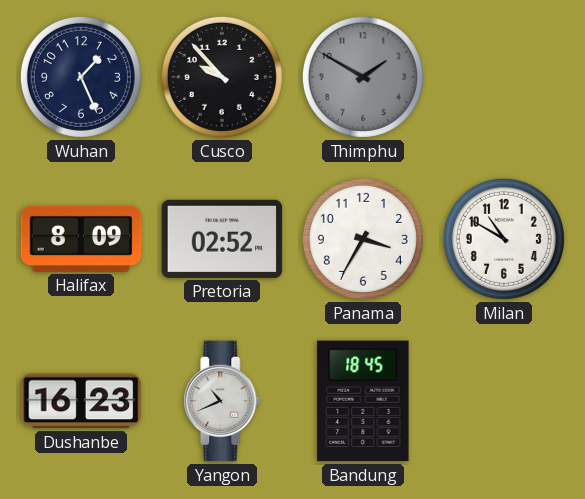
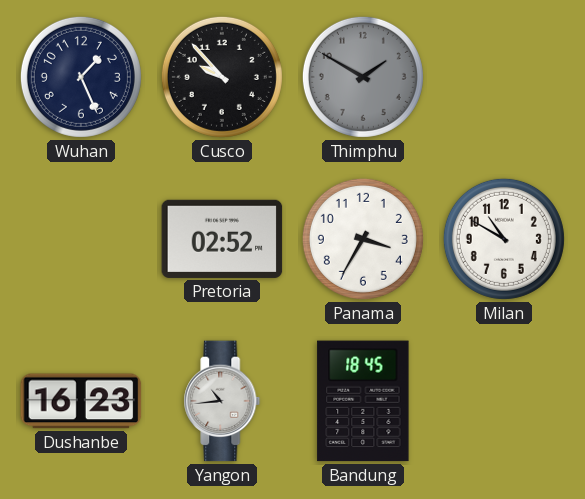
Halifax: 8:09 -> none
Yangon: 10:41 -> 10:44
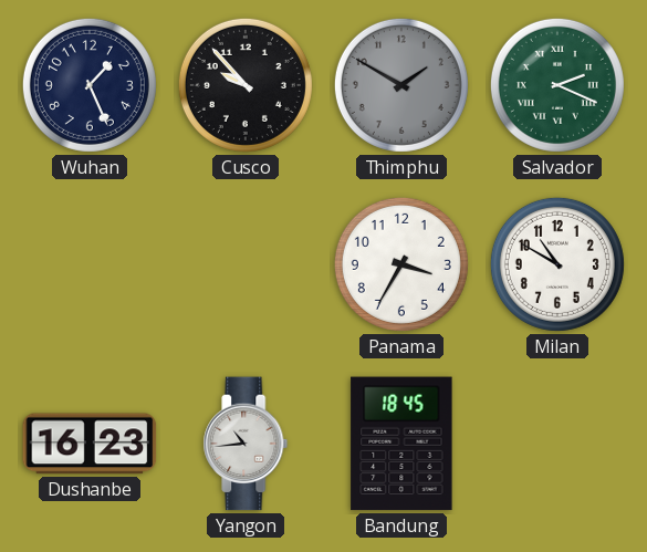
Salvador: none -> 2:19
Pretoria: 02:52 -> none
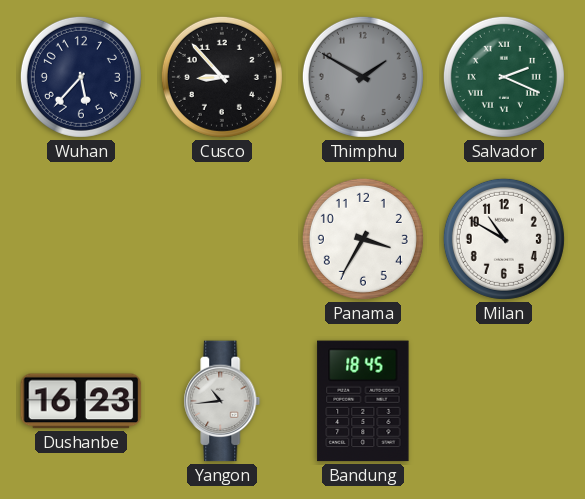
Wuhan: 1:26 -> 5:37
Cusco: 9:53 -> 8:53
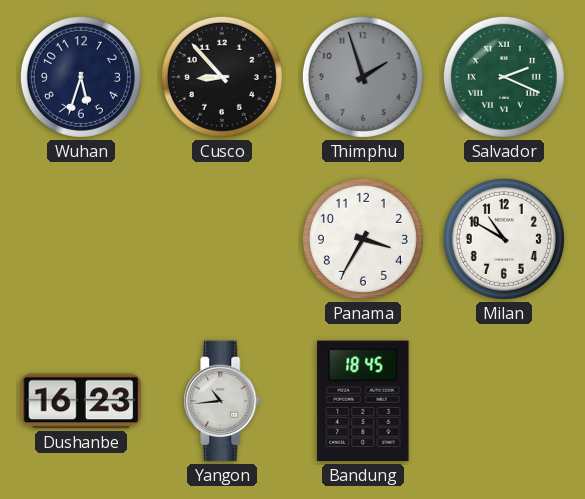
Wuhan: 5:37 -> 5:33
Thimphu: 1:50 -> 1:57
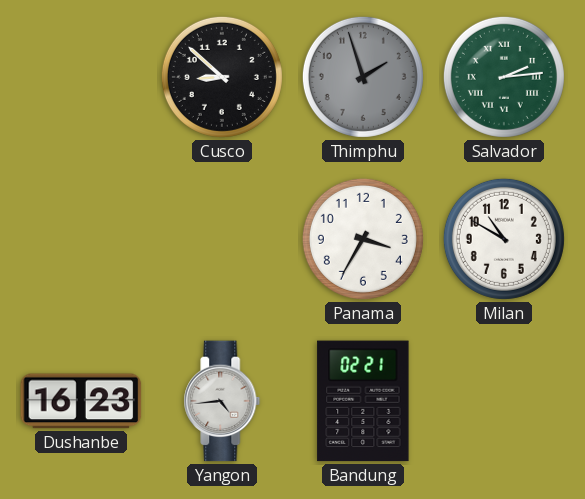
Wuhan: 5:33 -> none
Cusco: 8:53 -> 8:52
Salvador: 2:19 -> 2:14
Yangon: 10:44 -> 4:44
Bandung: 18:45 -> 02:21
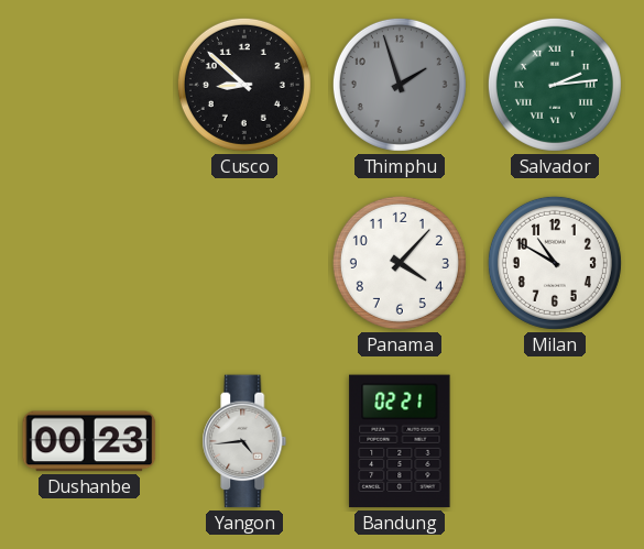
Panama: 3:35 -> 4:07
Dushanbe: 16:23 -> 00:23
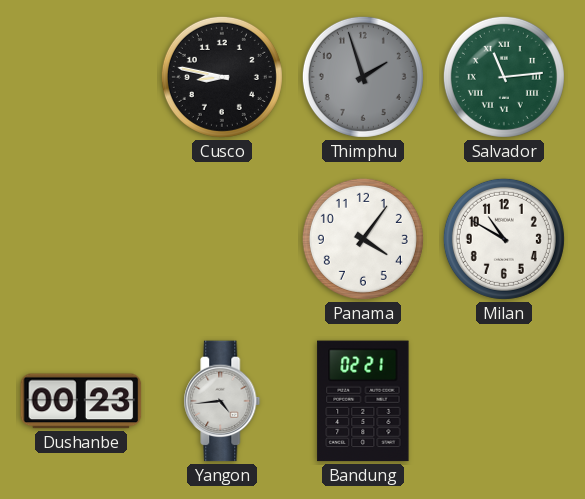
Cusco: 8:52 -> 8:47
Salvador: 2:14 -> 11:14
Panama: 4:07 -> 4:06
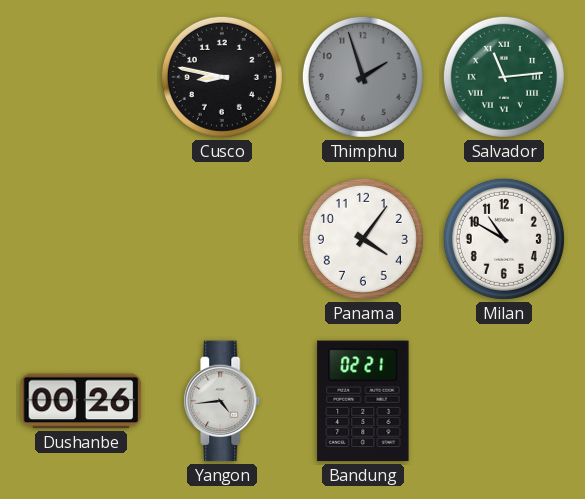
Dushanbe: 00:23 -> 00:26
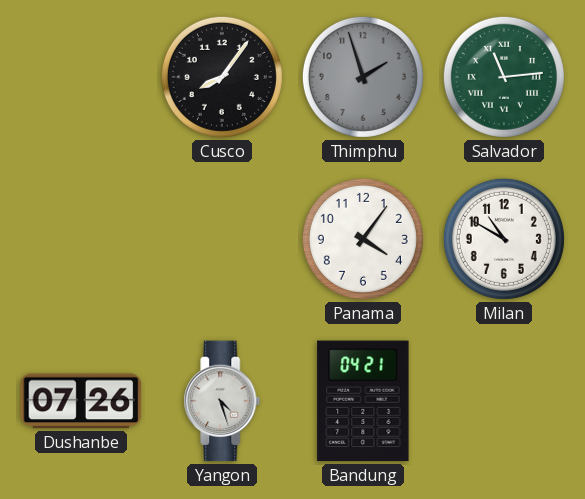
Cusco: 8:47 -> 8:06
Dushanbe: 00:26 -> 07:26
Yangon: 4:44 -> 4:27
Bandung: 02:21 -> 04:21
